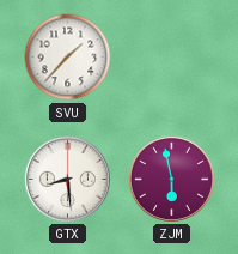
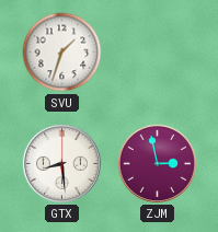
SVU: 1:37 -> 1:33
ZJM: 5:58 -> 2:58
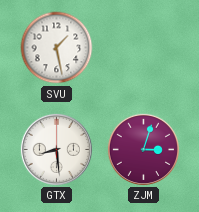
SVU: 1:33 -> 1:28
ZJM: 2:58 -> 3:03
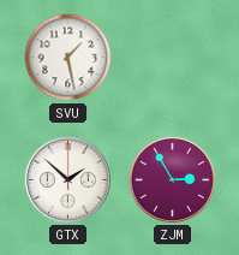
GTX: 8:29 -> 1:52
ZJM: 3:03 -> 2:55
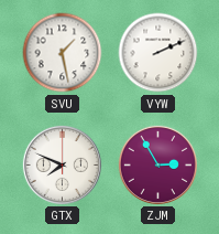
VYW: none -> 2:11
GTX: 1:52 -> 7:49
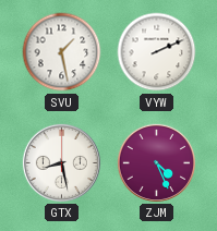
GTX: 7:49 -> 8:28
ZJM: 2:55 -> 4:26
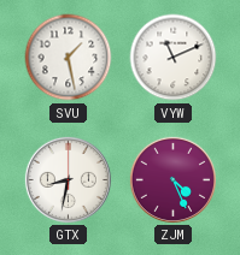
VYW: 2:11 -> 11:11
GTX: 8:28 -> 8:32
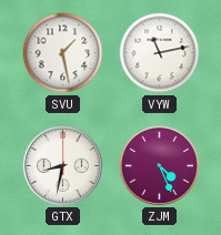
VYW: 11:11 -> 11:13
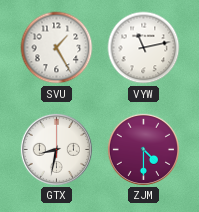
SVU: 1:28 -> 1:25
ZJM: 4:26 -> 4:30
